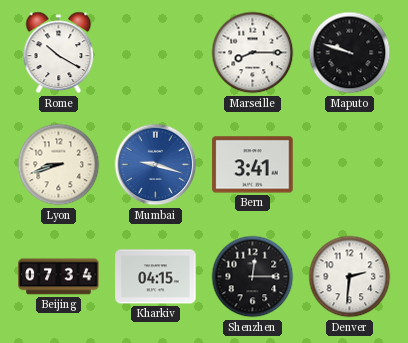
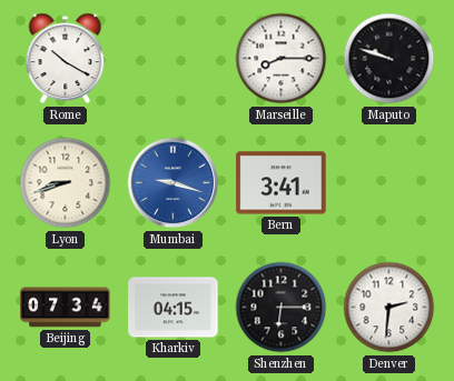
Shenzhen: 12:15 -> 6:15
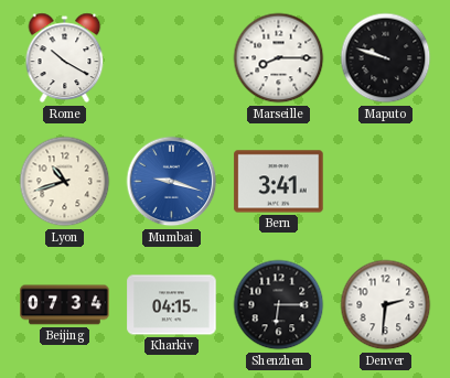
Lyon: 8:42 -> 10:42
